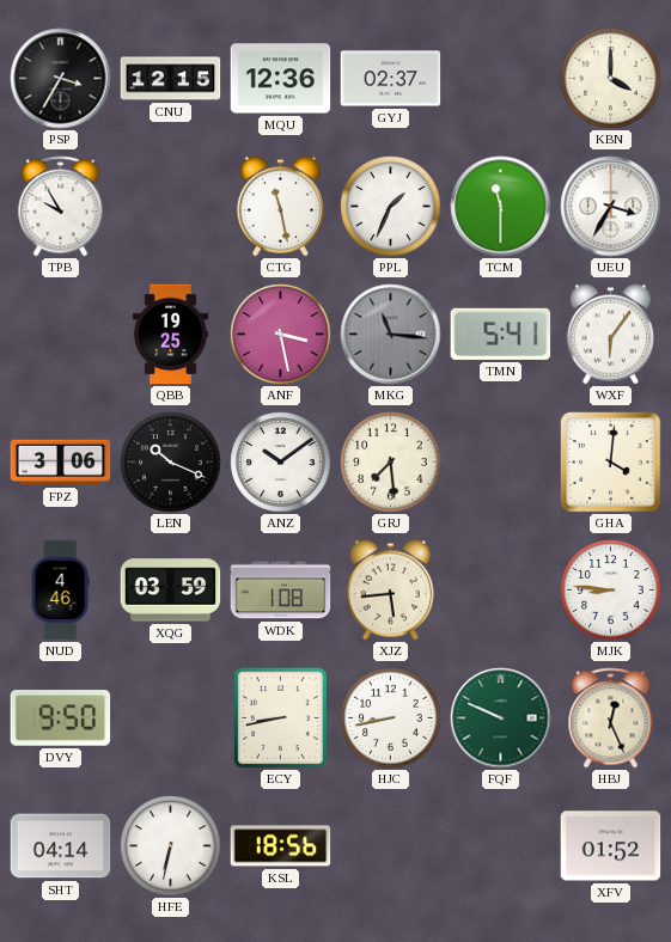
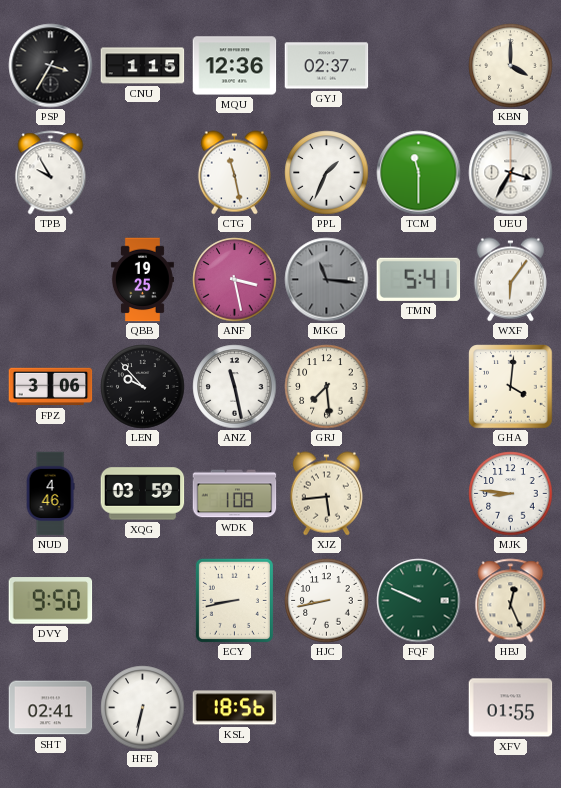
CNU: 12:15 -> 1:15
LEN: 10:19 -> 9:53
ANZ: 10:09 -> 11:28
SHT: 04:14 -> 02:41
XFV: 01:52 -> 01:55
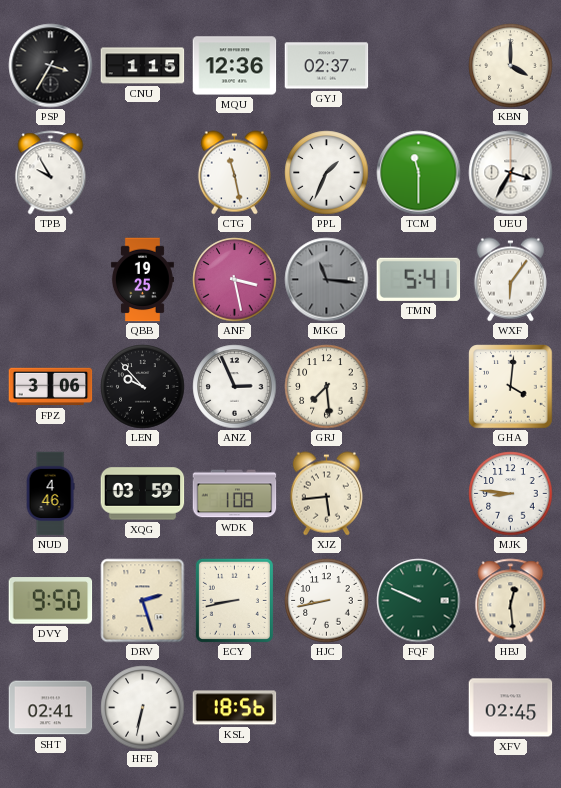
ANZ: 11:28 -> 2:56
DRV: none -> 2:27
HBJ: 12:26 -> 12:29
XFV: 01:55 -> 02:45
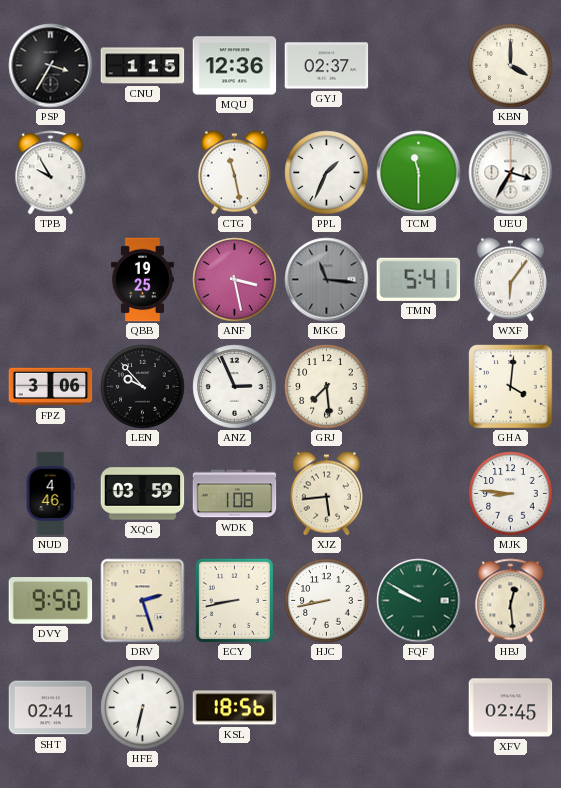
FQF: 9:49 -> 9:50
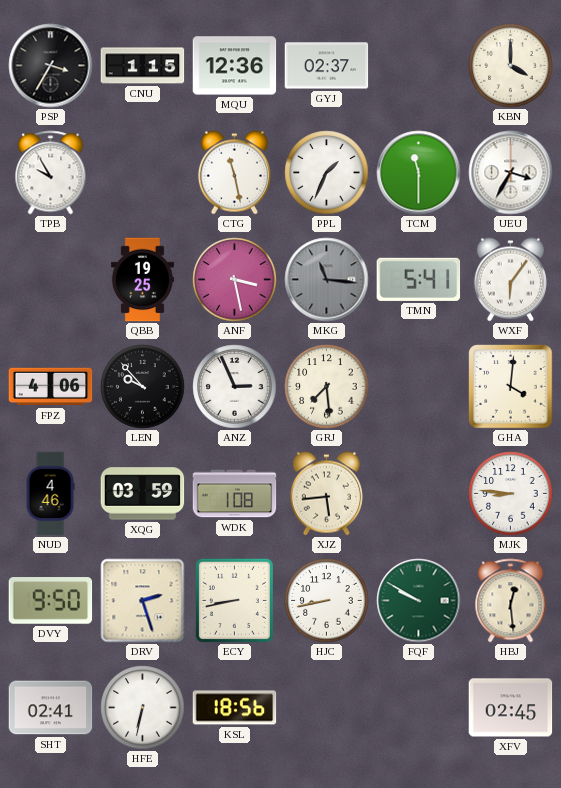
FPZ: 3:06 -> 4:06
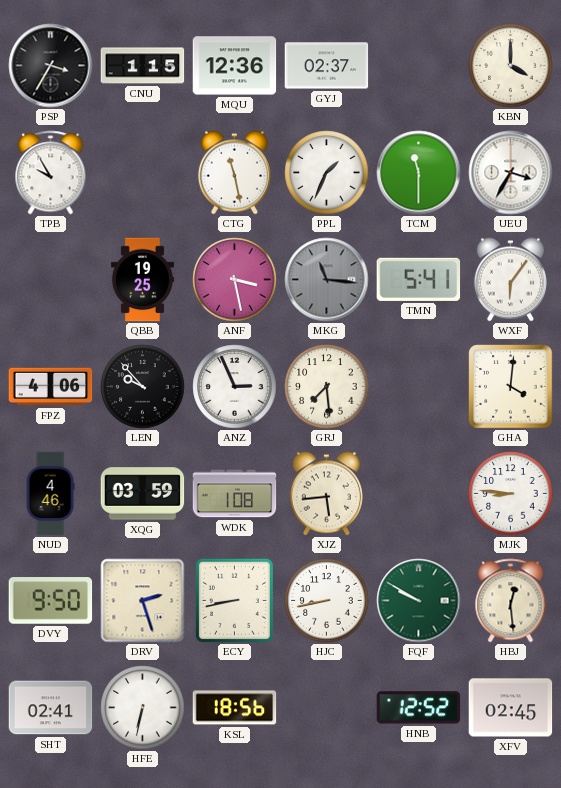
HNB: none -> 12:52
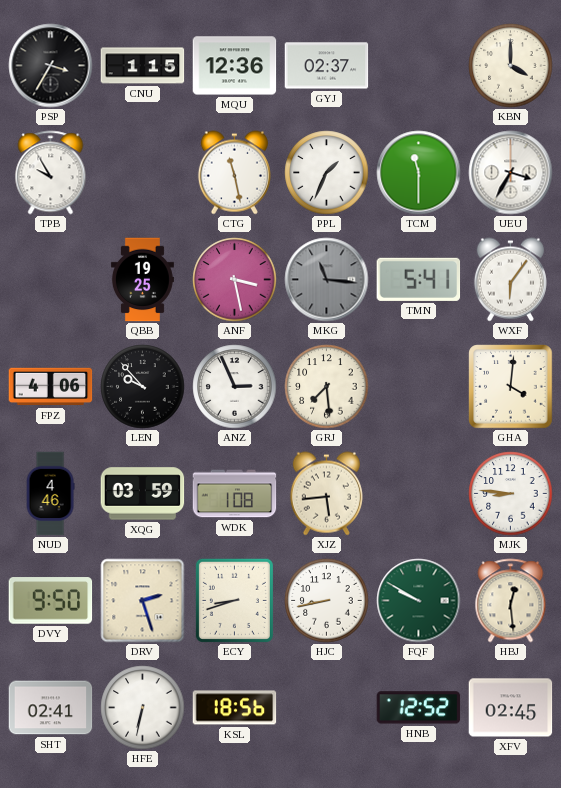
ECY: 8:43 -> 8:42
